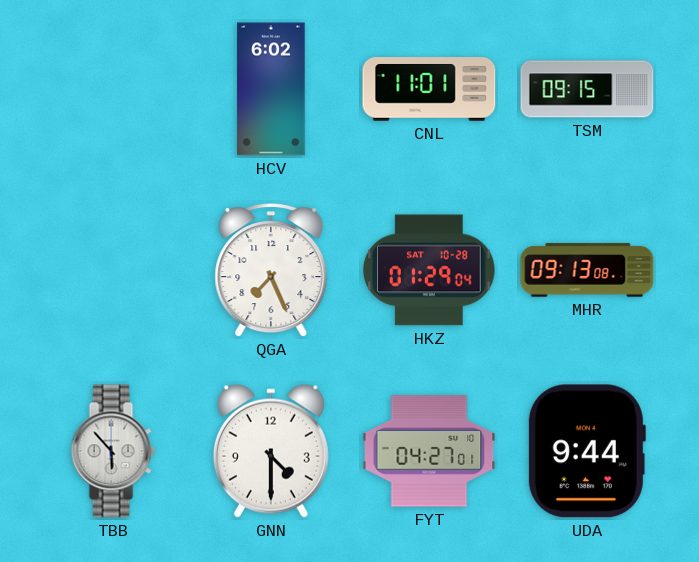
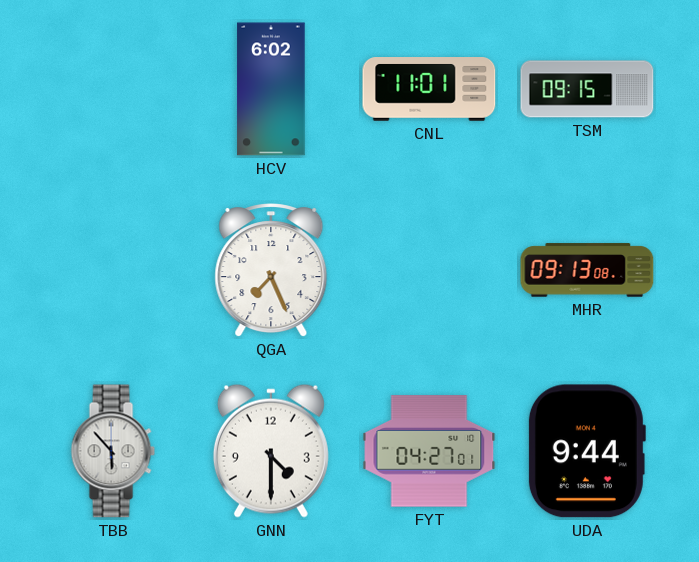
HKZ: 01:29 -> none
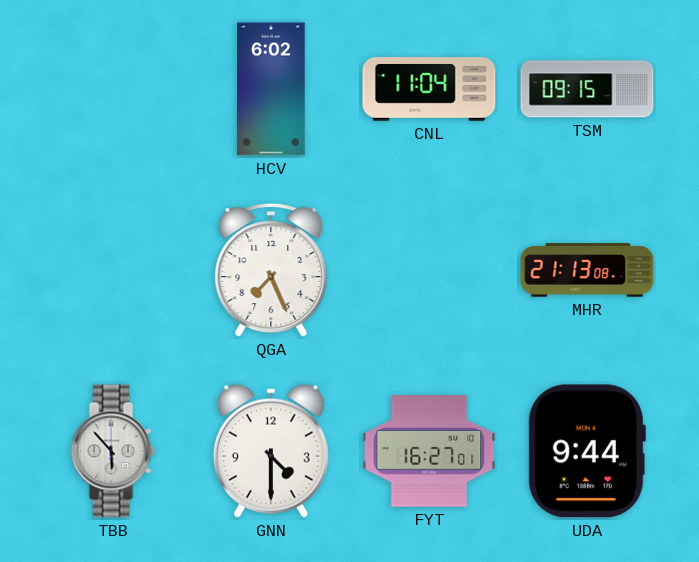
CNL: 11:01 -> 11:04
MHR: 09:13 -> 21:13
FYT: 04:27 -> 16:27
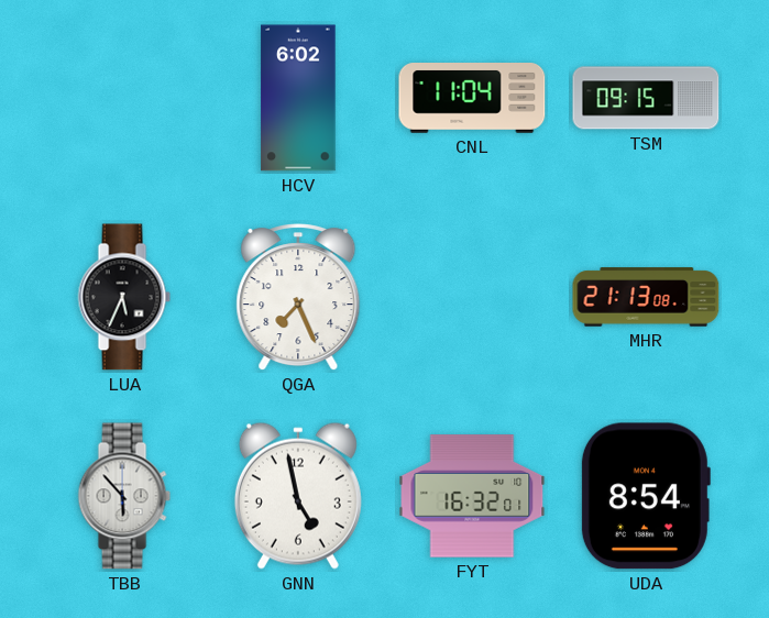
LUA: none -> 5:34
GNN: 4:30 -> 4:58
FYT: 16:27 -> 16:32
UDA: 9:44 -> 8:54
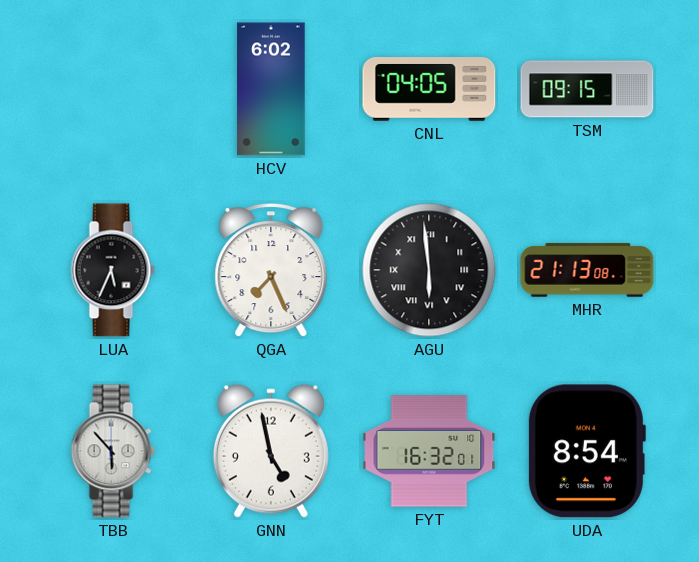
CNL: 11:04 -> 04:05
AGU: none -> 5:59
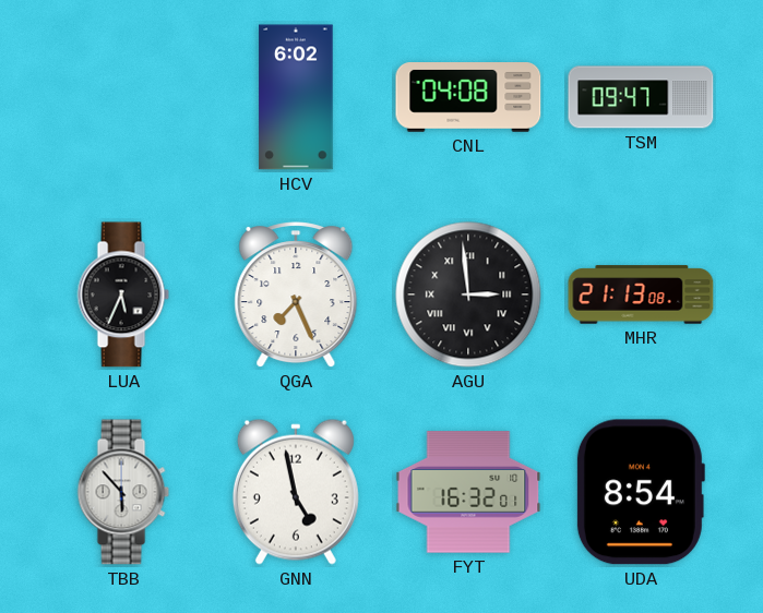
CNL: 04:05 -> 04:08
TSM: 09:15 -> 09:47
AGU: 5:59 -> 2:59
